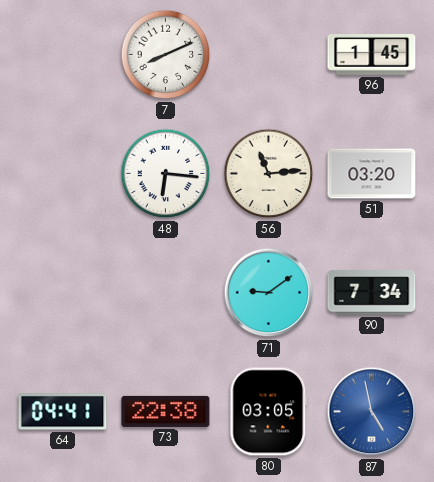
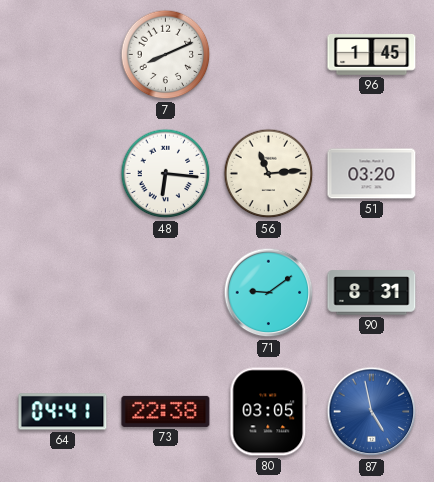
90: 7:34 -> 8:31
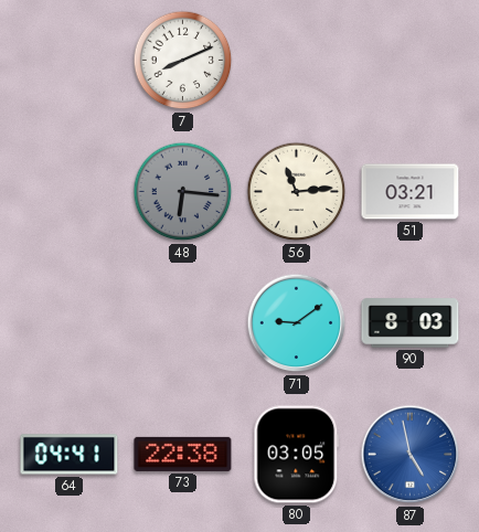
96: 1:45 -> none
48 dial: white -> grey
51: 03:20 -> 03:21
90: 8:31 -> 8:03
